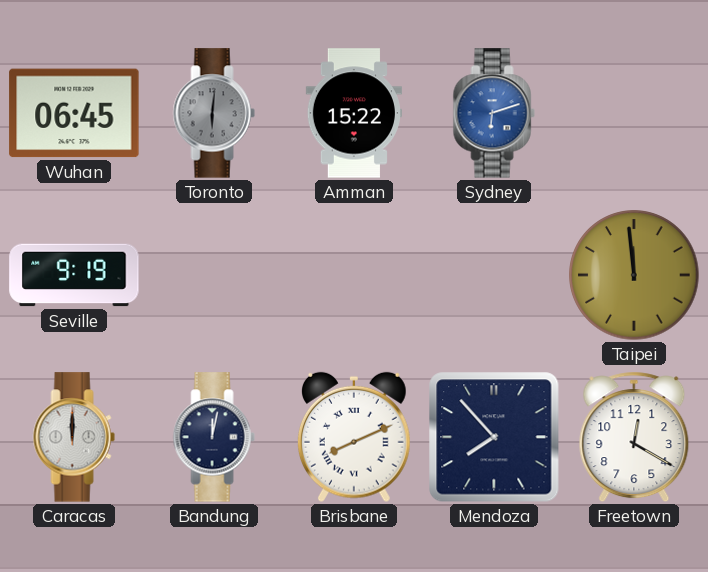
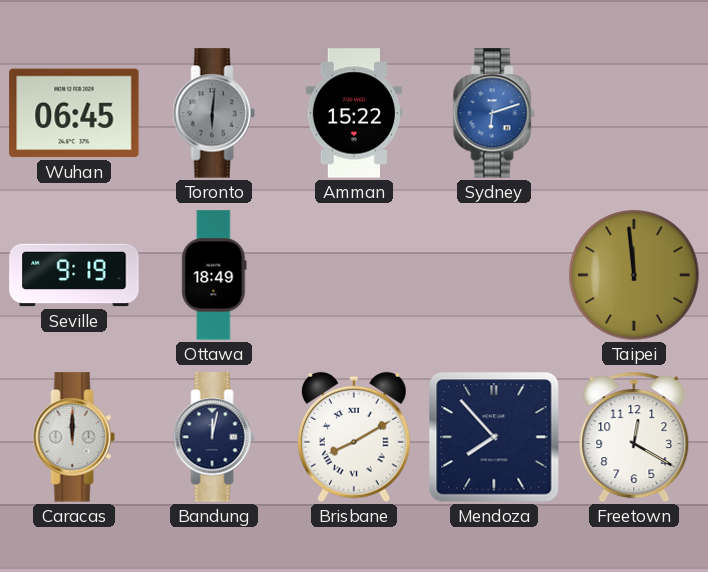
Ottawa: none -> 18:49
Brisbane: 8:11 -> 8:10
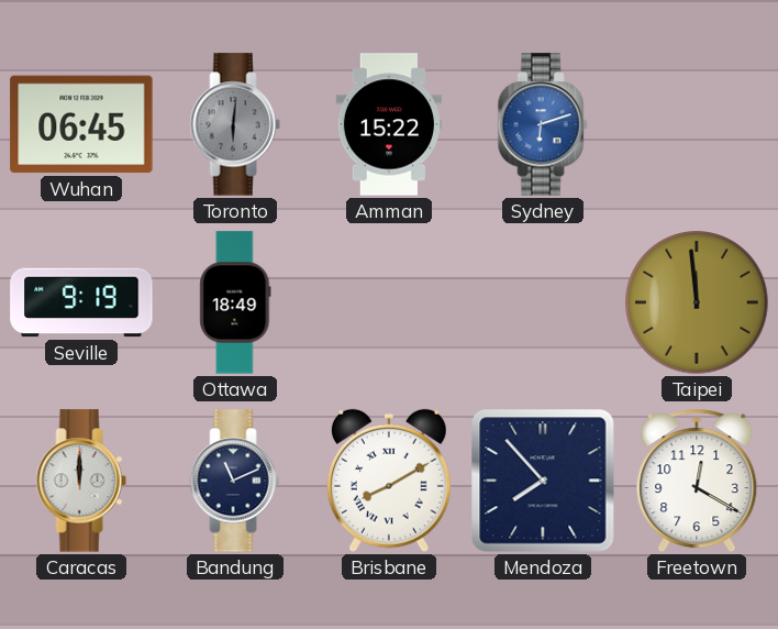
Bandung: 12:02 -> 11:11
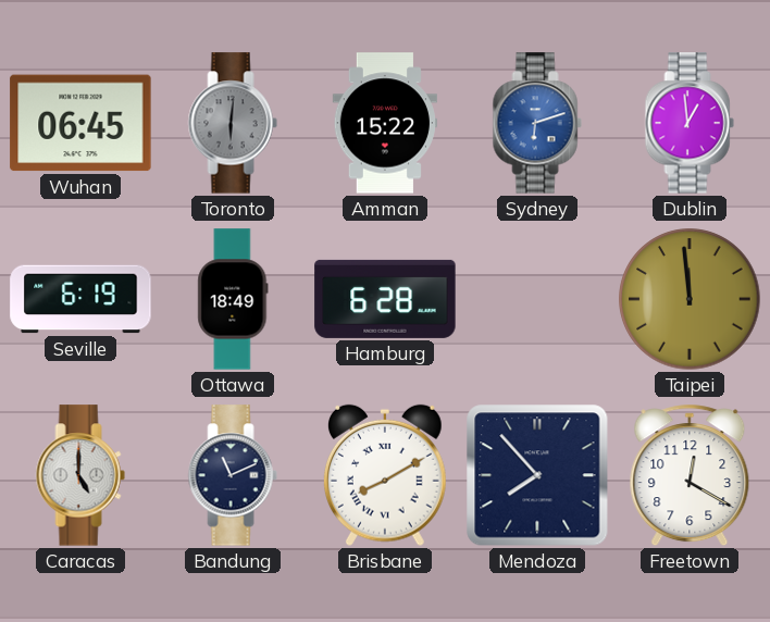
Dublin: none -> 12:59
Seville: 9:19 -> 6:19
Hamburg: none -> 6:28
Caracas: 12:00 -> 5:00
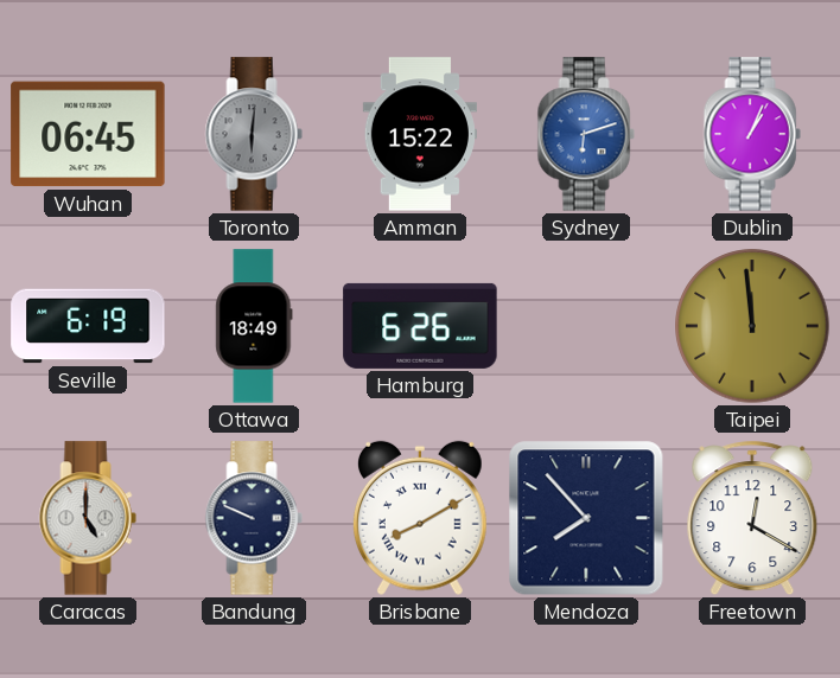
Dublin: 12:59 -> 1:04
Hamburg: 6:28 -> 6:26
Bandung: 11:11 -> 9:49
